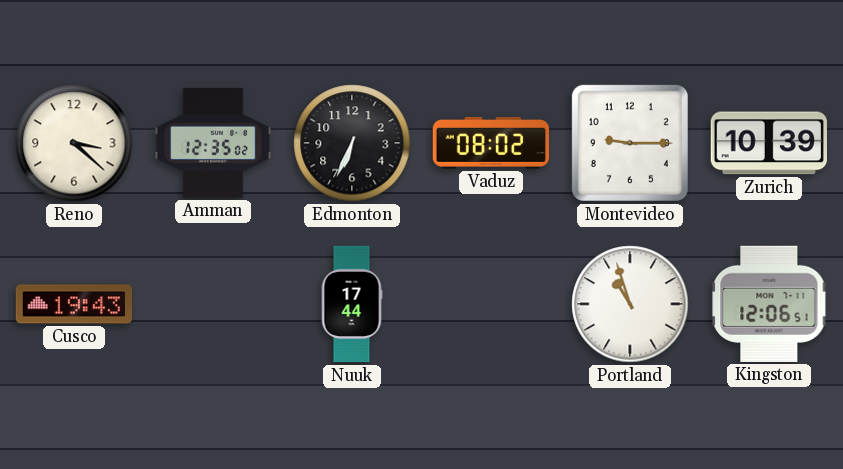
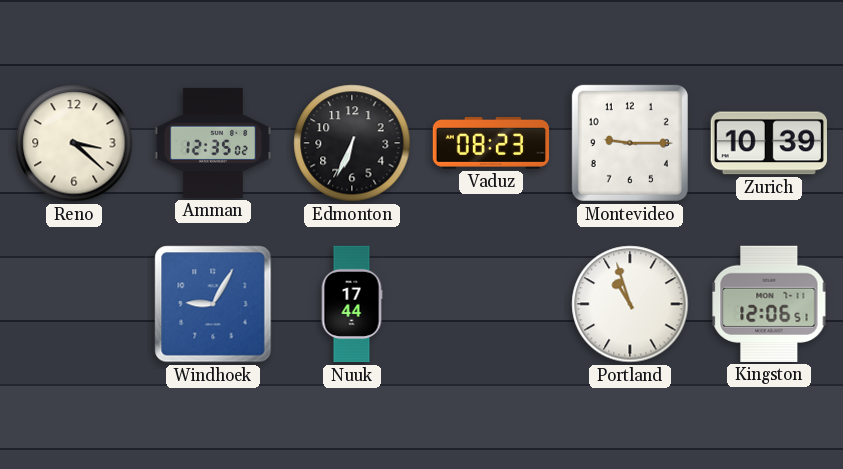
Vaduz: 08:02 -> 08:23
Cusco: 19:43 -> none
Windhoek: none -> 9:05
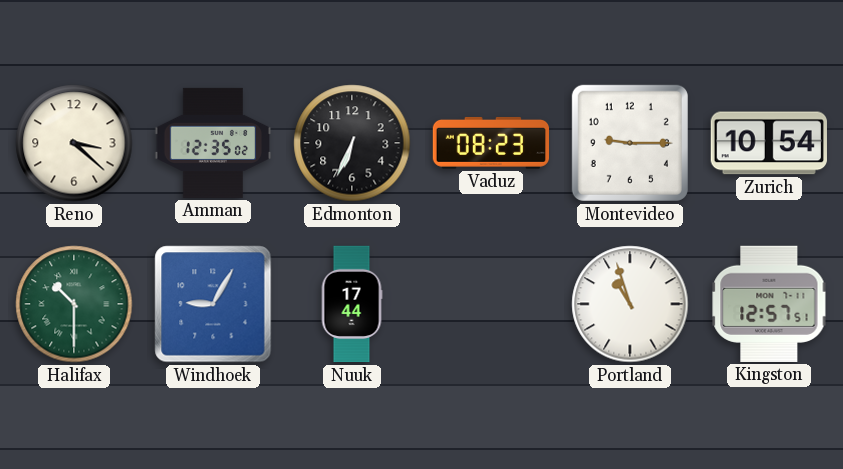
Zurich: 10:39 -> 10:54
Halifax: none -> 10:30
Kingston: 12:06 -> 12:57
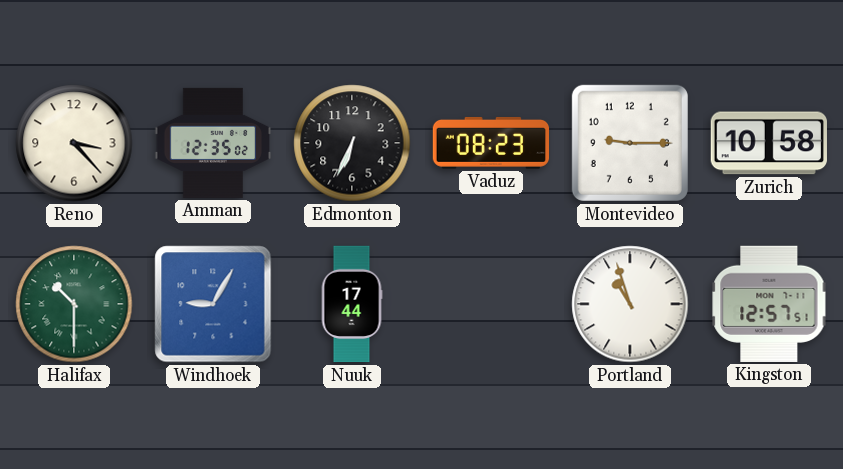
Reno: 3:22 -> 3:23
Zurich: 10:54 -> 10:58
